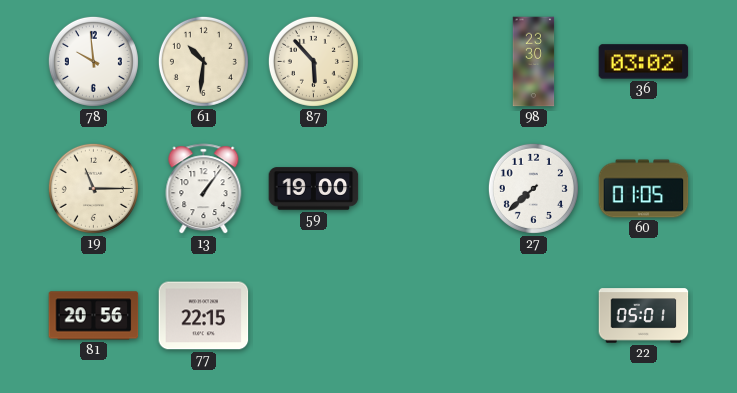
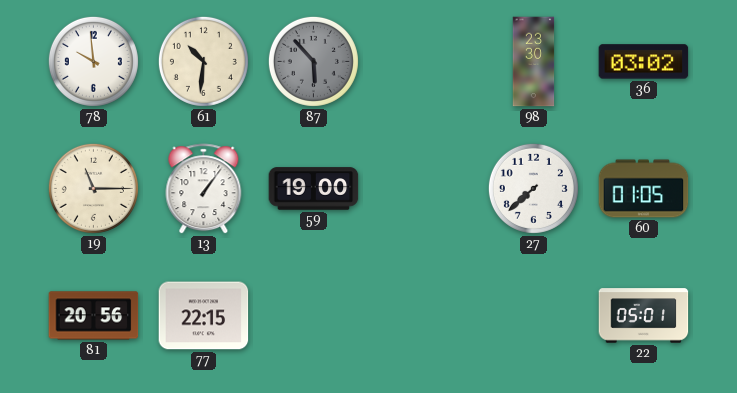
87 dial: cream -> grey
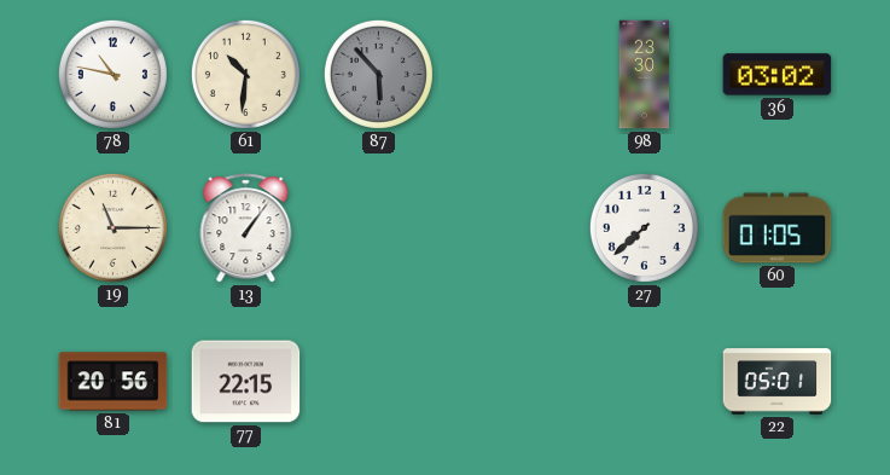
78: 9:59 -> 10:47
59: 19:00 -> none
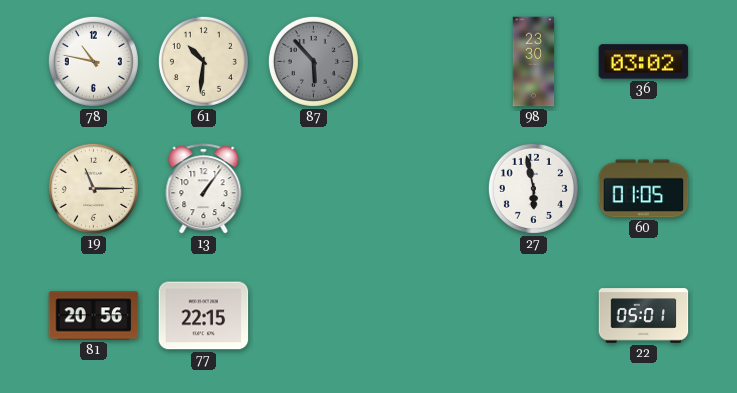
27: 7:38 -> 5:58
